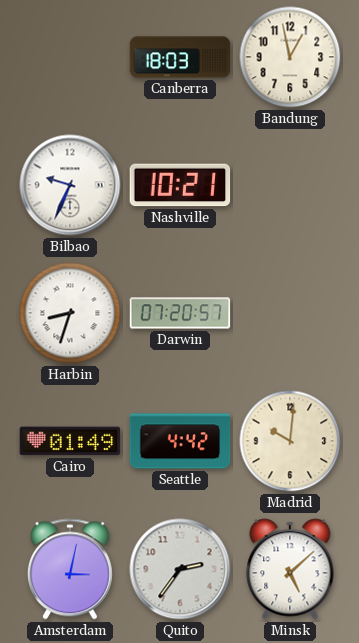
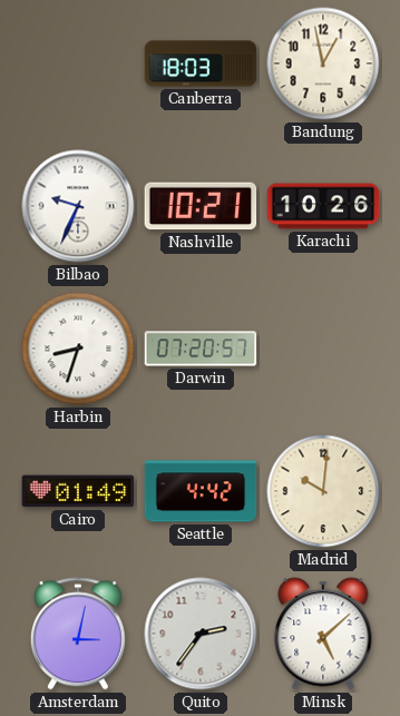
Karachi: none -> 10:26
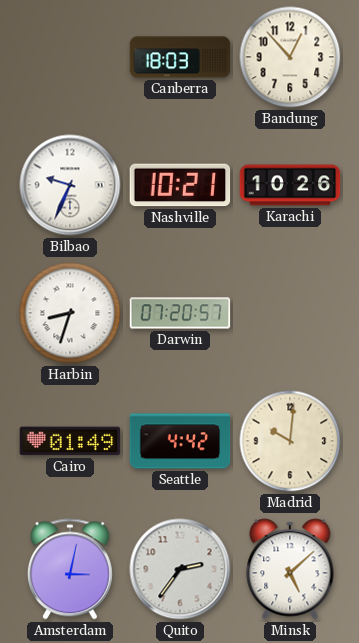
Bandung: 12:58 -> 12:53
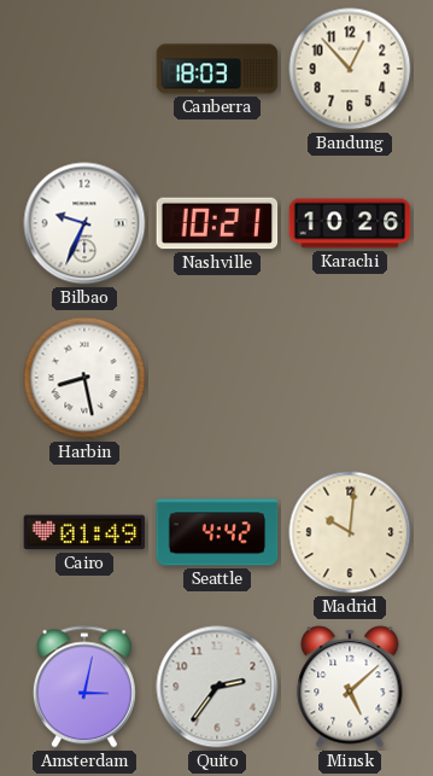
Harbin: 8:33 -> 8:28
Darwin: 07:20 -> none
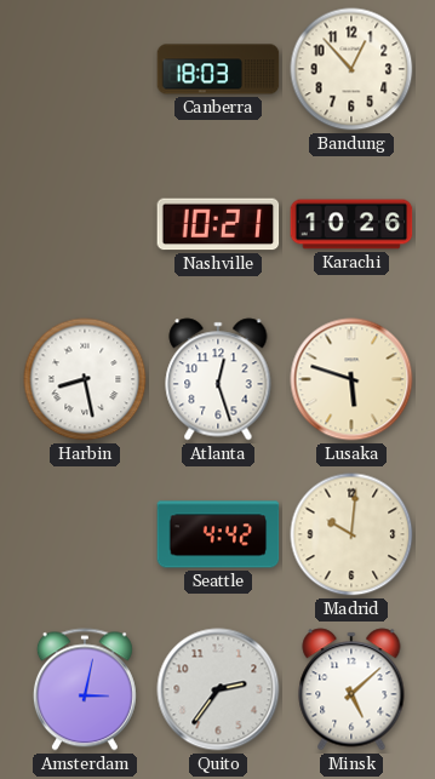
Bilbao: 9:34 -> none
Atlanta: none -> 12:27
Lusaka: none -> 5:48
Cairo: 01:49 -> none
